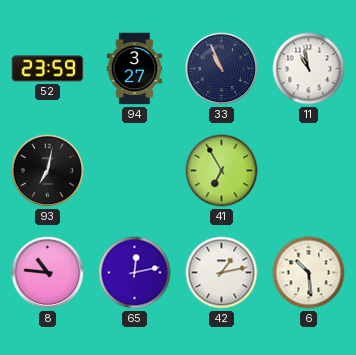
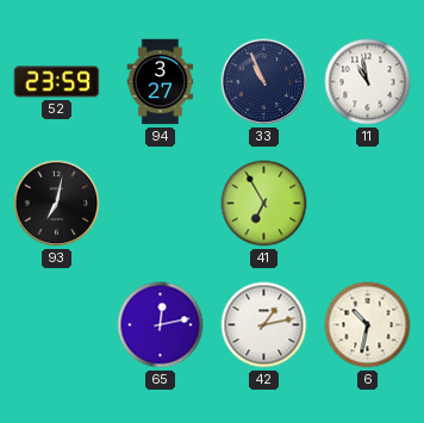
8: 10:46 -> none
6: 10:29 -> 10:32
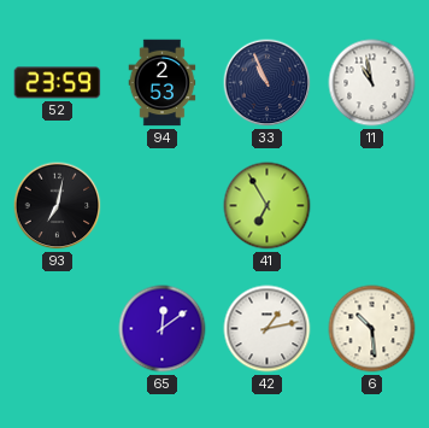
94: 3:27 -> 2:53
65: 12:13 -> 12:09
6: 10:32 -> 10:29
